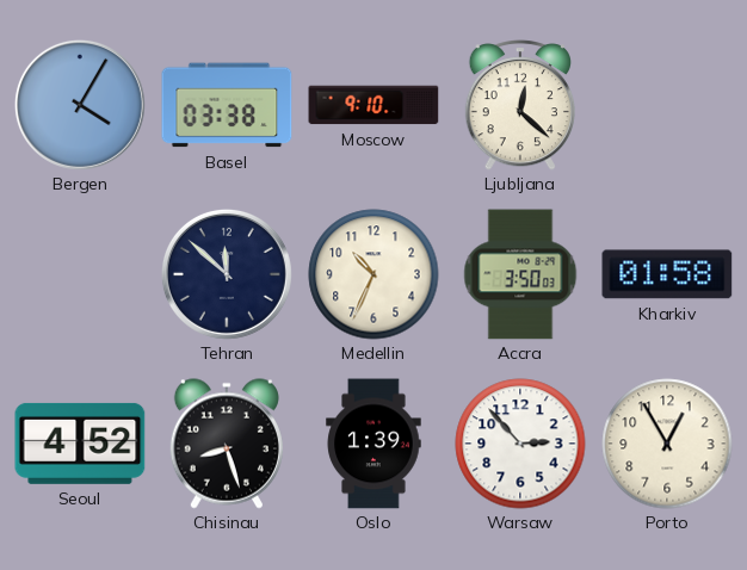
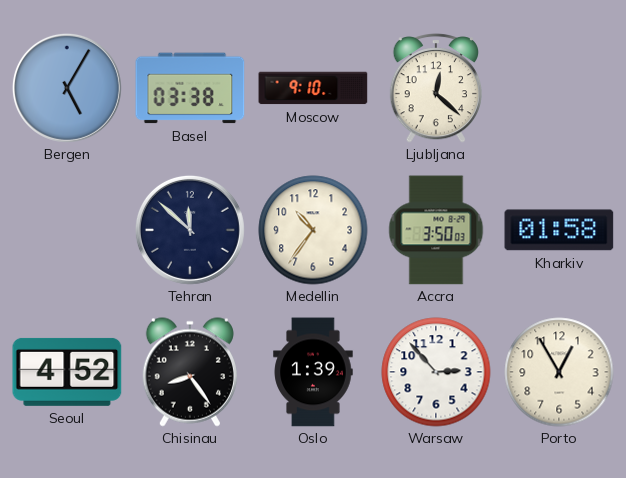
Bergen: 4:05 -> 5:05
Medellin: 10:34 -> 10:36
Chisinau: 8:27 -> 8:24
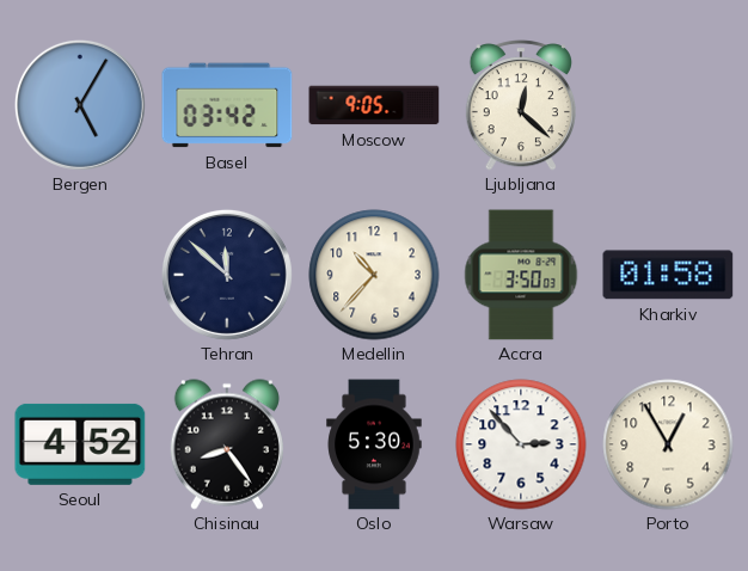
Basel: 03:38 -> 03:42
Moscow: 9:10 -> 9:05
Medellin: 10:36 -> 10:37
Oslo: 1:39 -> 5:30
